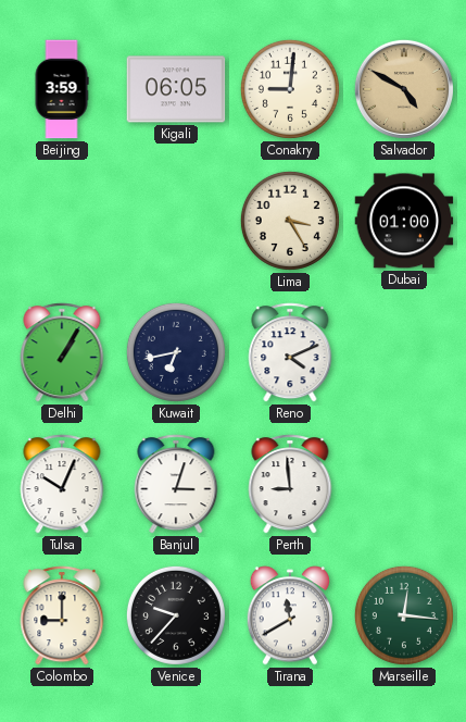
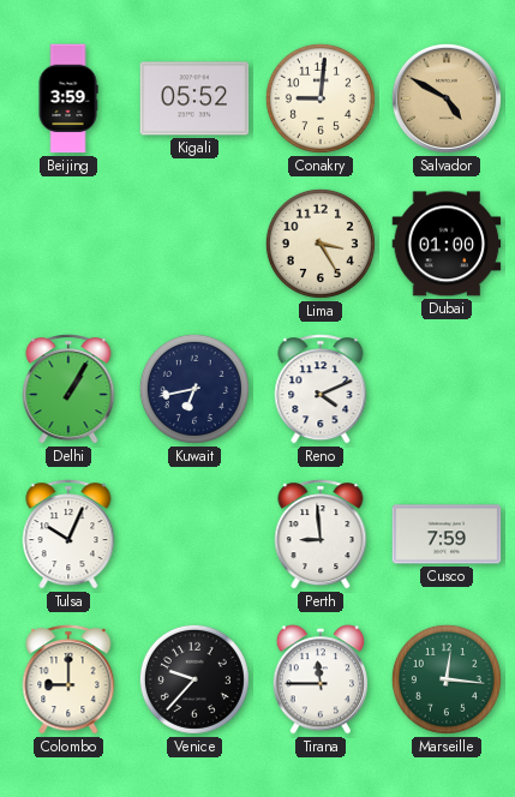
Kigali: 06:05 -> 05:52
Banjul: 3:03 -> none
Cusco: none -> 7:59
Tirana: 11:40 -> 11:45
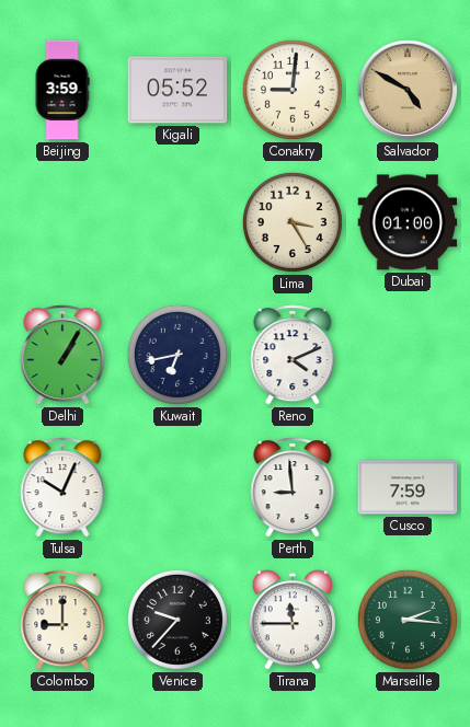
Marseille: 12:16 -> 2:16
